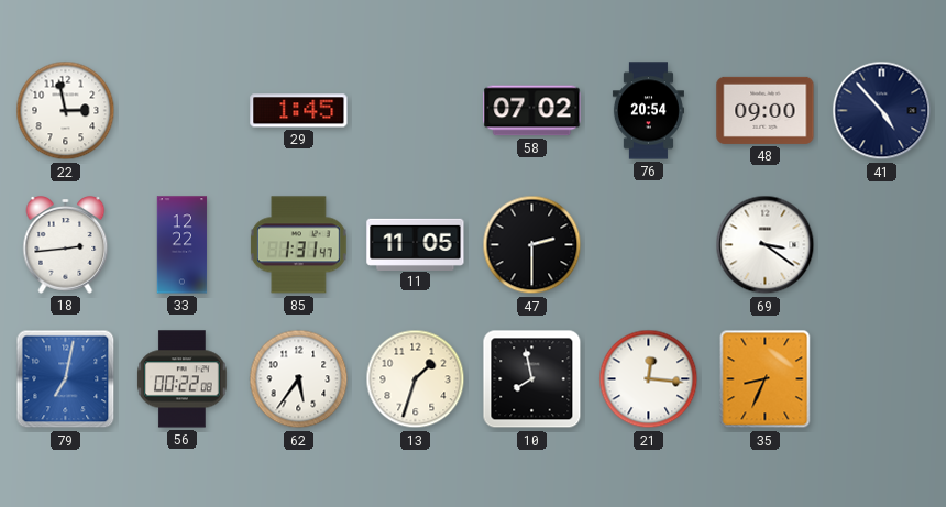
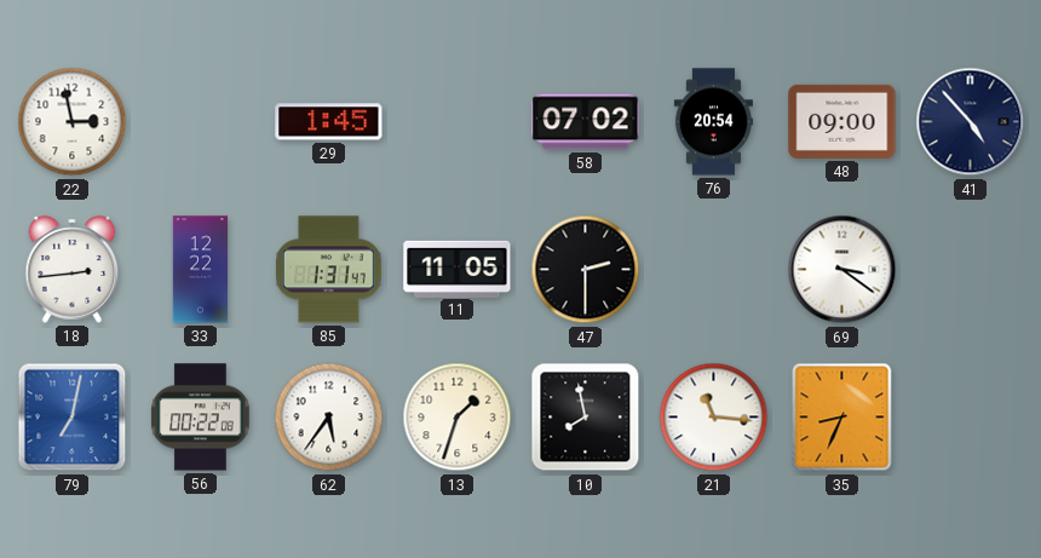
21: 12:16 -> 11:16
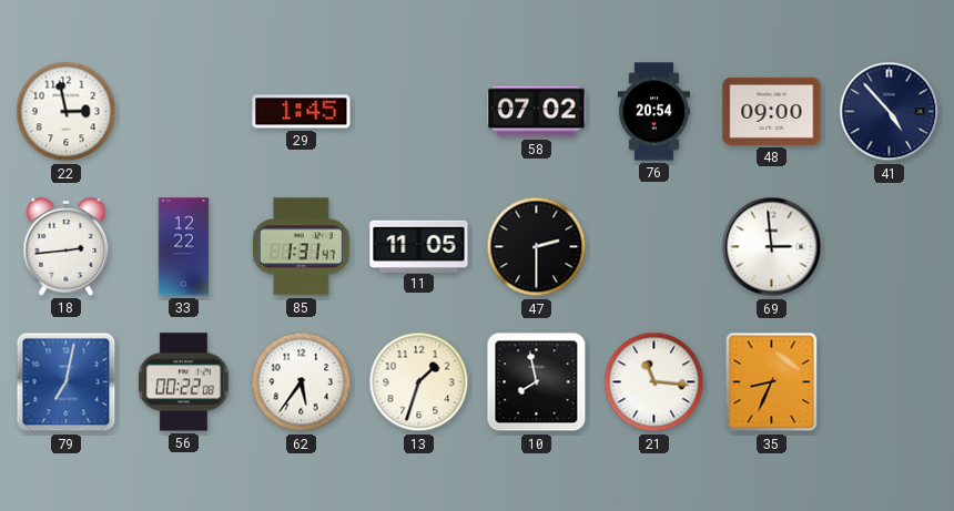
69: 3:21 -> 2:59
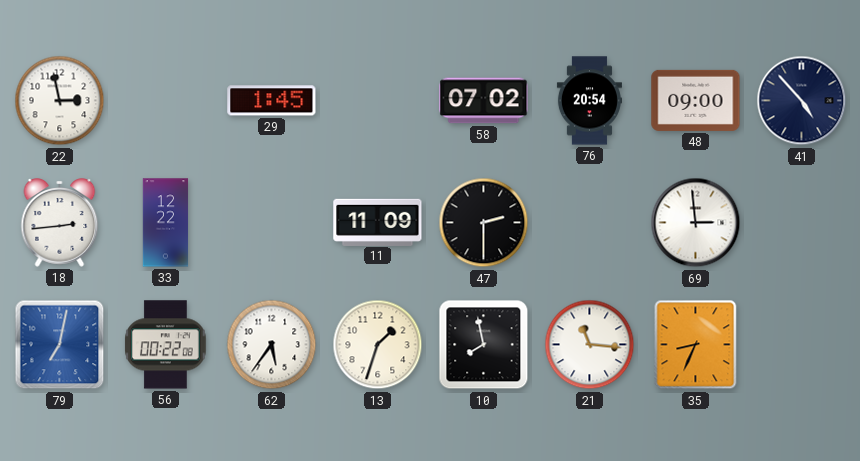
85: 1:31 -> none
11: 11:05 -> 11:09
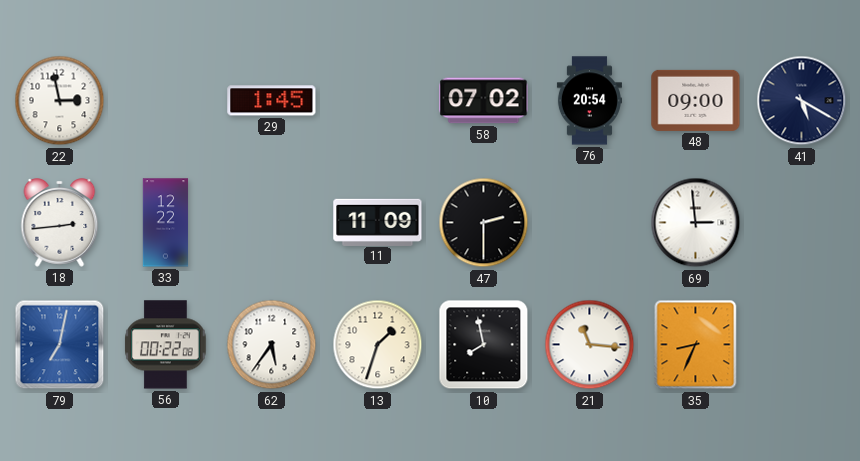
41: 4:53 -> 5:20
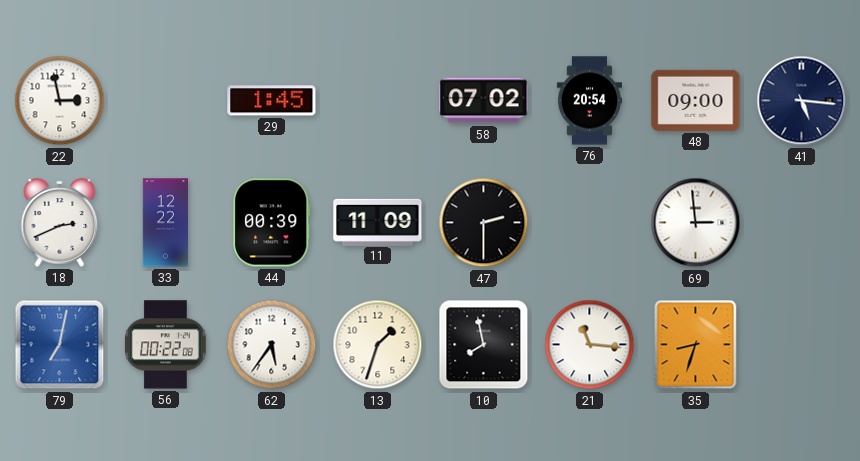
41: 5:20 -> 5:16
18: 2:44 -> 2:41
44: none -> 00:39
35: 8:34 -> 8:33
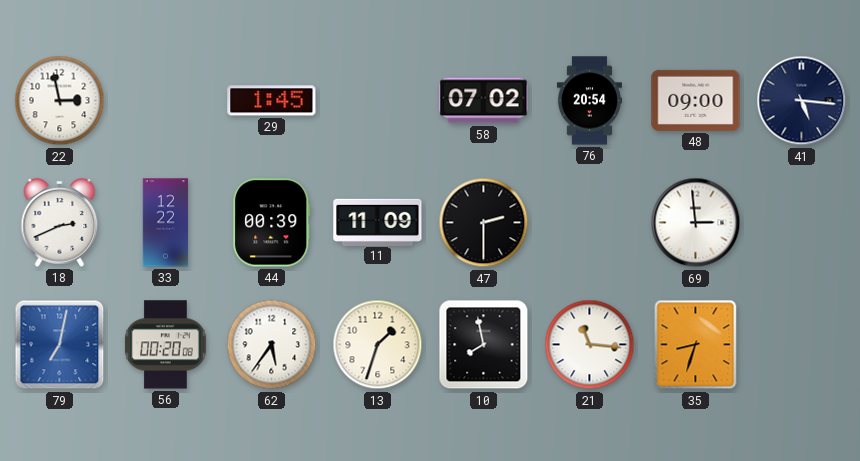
56: 00:22 -> 00:20
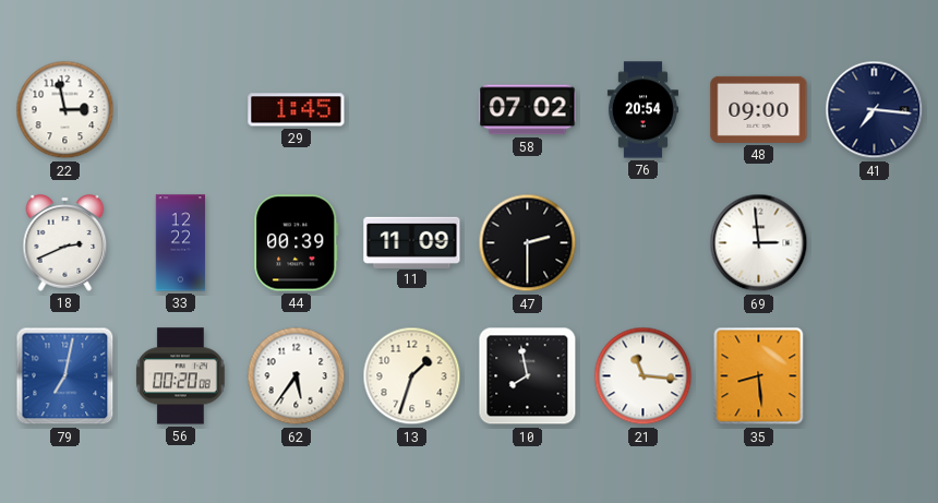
41: 5:16 -> 7:16
35: 8:33 -> 8:29
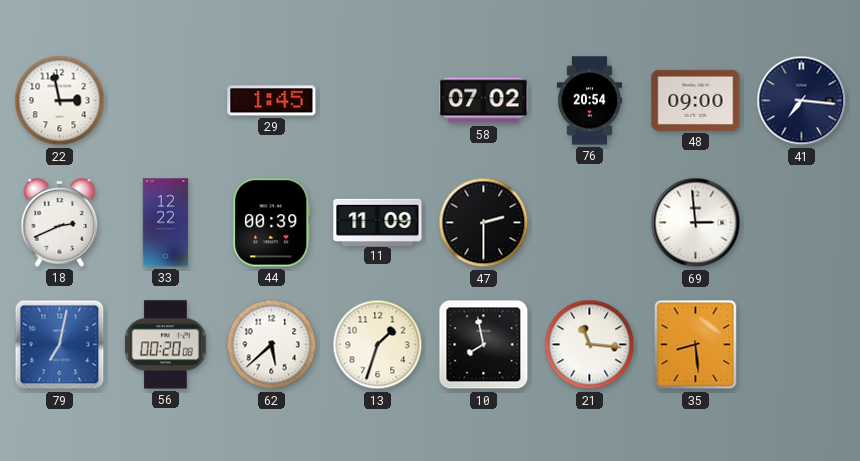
62: 5:36 -> 5:38
